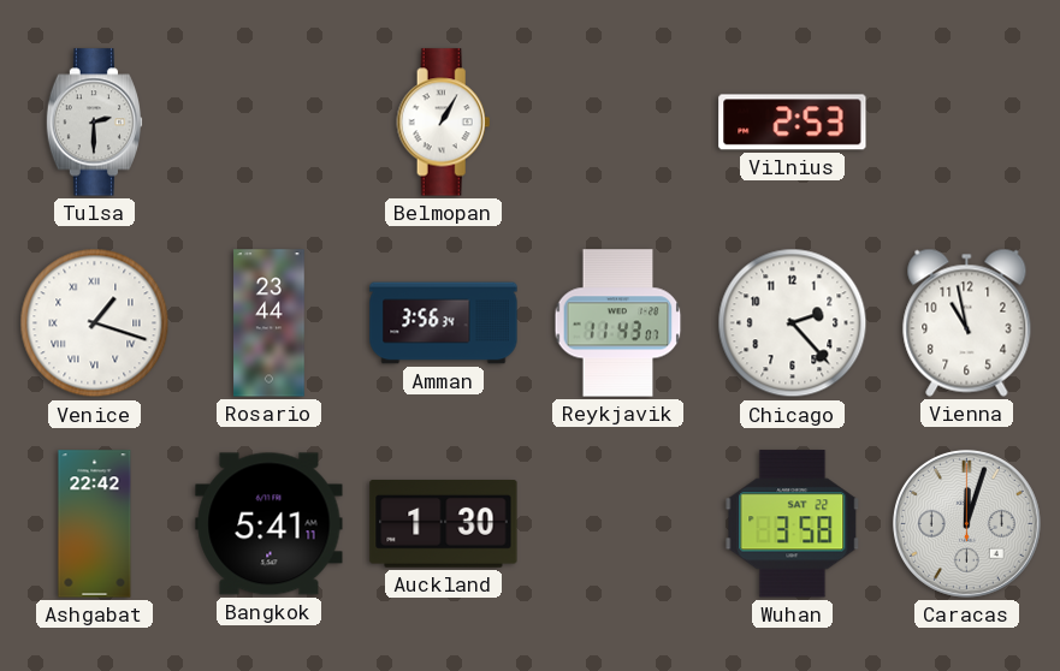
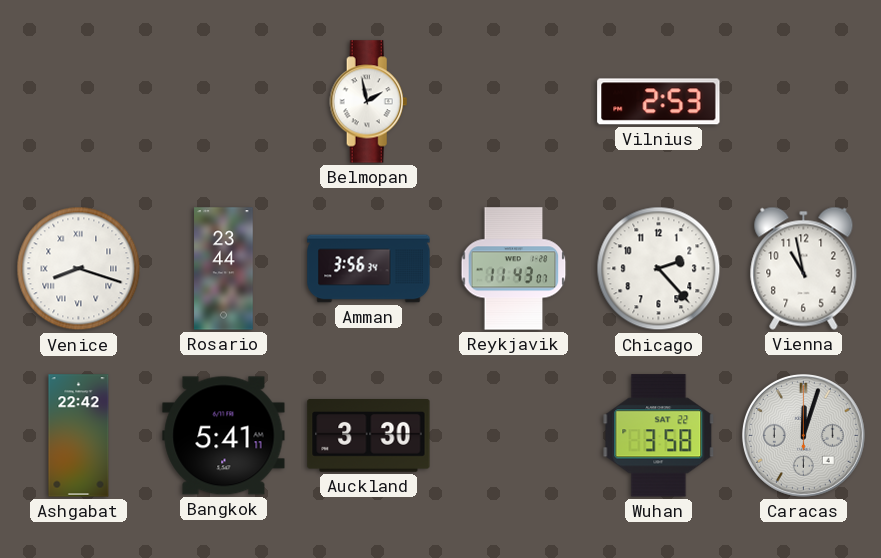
Tulsa: 2:30 -> none
Belmopan: 1:05 -> 1:58
Venice: 1:18 -> 8:18
Auckland: 1:30 -> 3:30
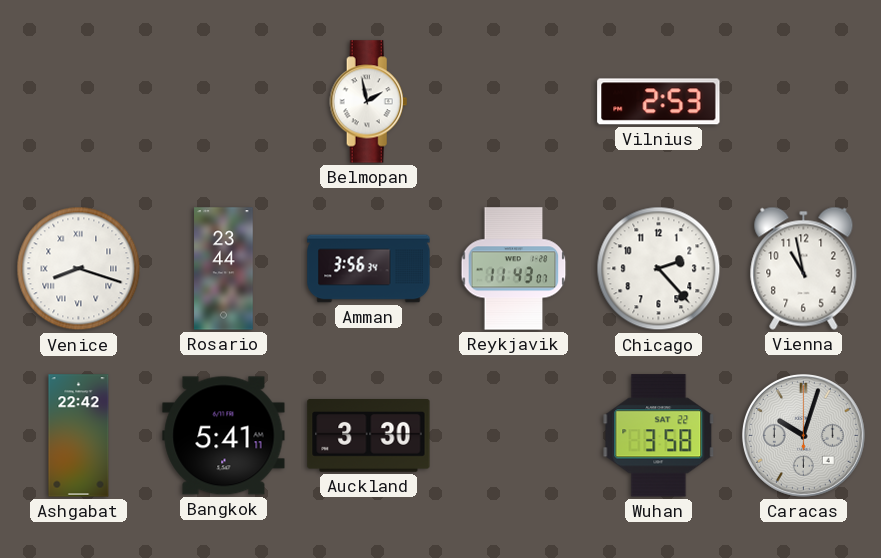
Caracas: 12:03 -> 10:03
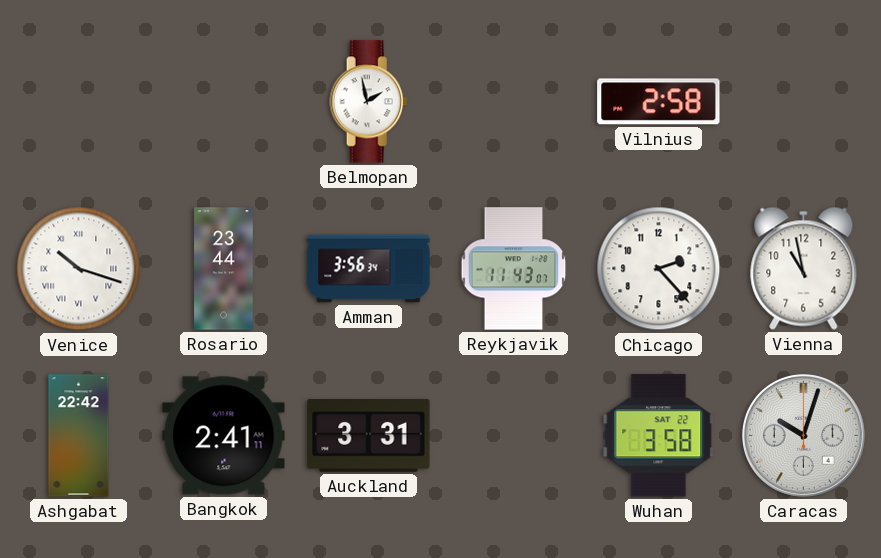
Vilnius: 2:53 -> 2:58
Venice: 8:18 -> 10:18
Bangkok: 5:41 -> 2:41
Auckland: 3:30 -> 3:31
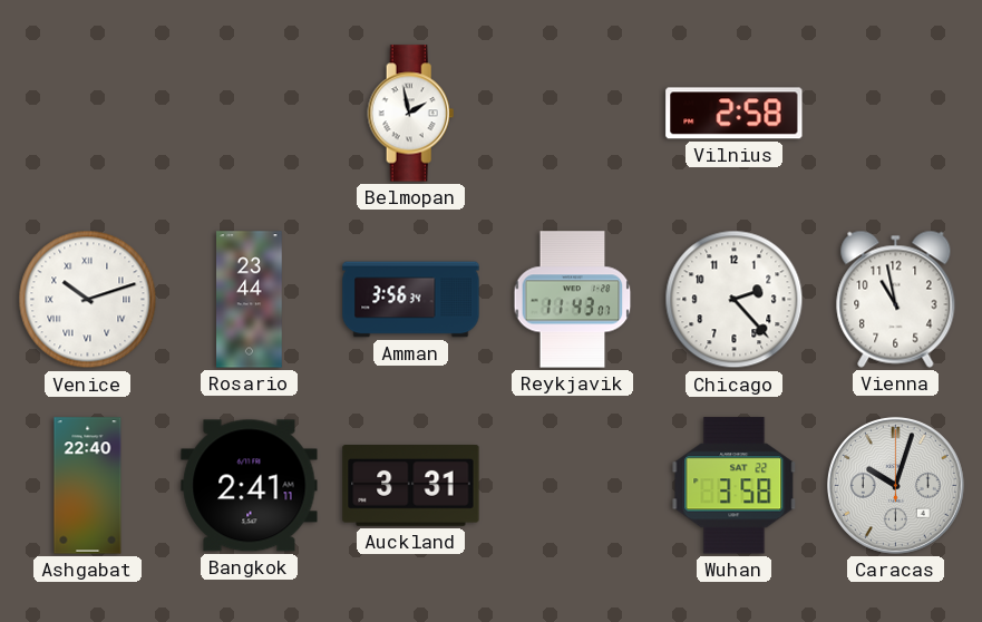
Venice: 10:18 -> 10:12
Ashgabat: 22:42 -> 22:40
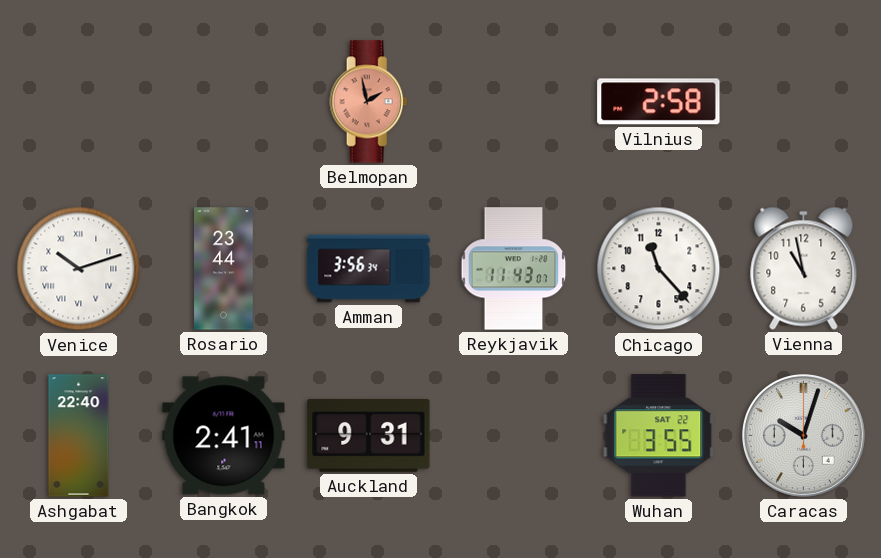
Belmopan dial: white -> salmon
Chicago: 2:23 -> 11:23
Auckland: 3:31 -> 9:31
Wuhan: 3:58 -> 3:55
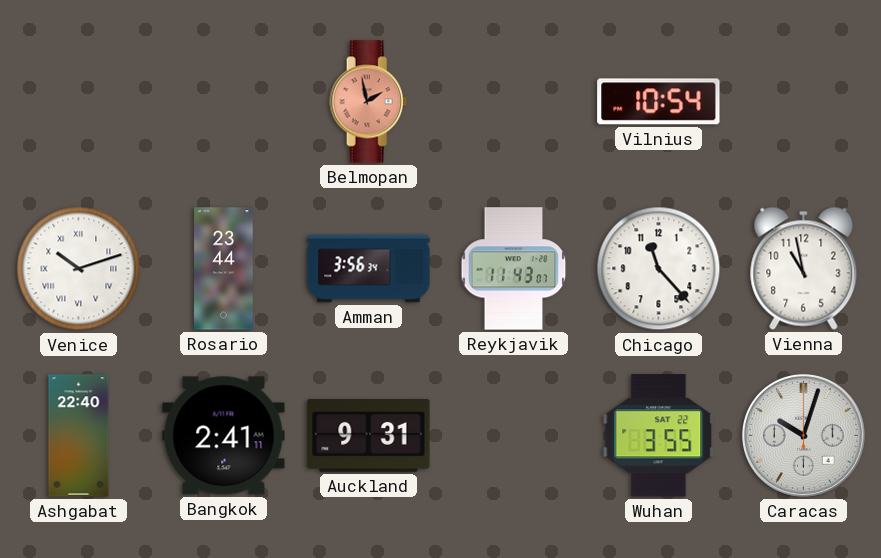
Vilnius: 2:58 -> 10:54
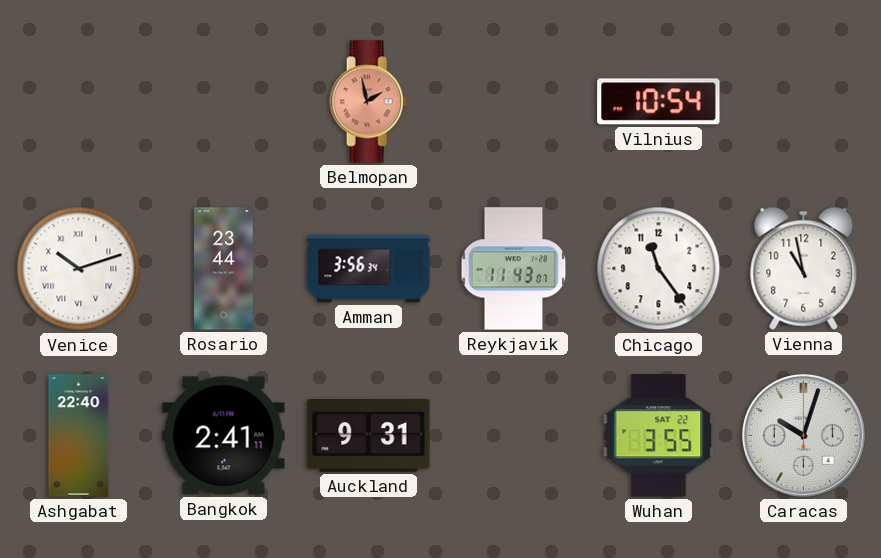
Chicago: 11:23 -> 11:24
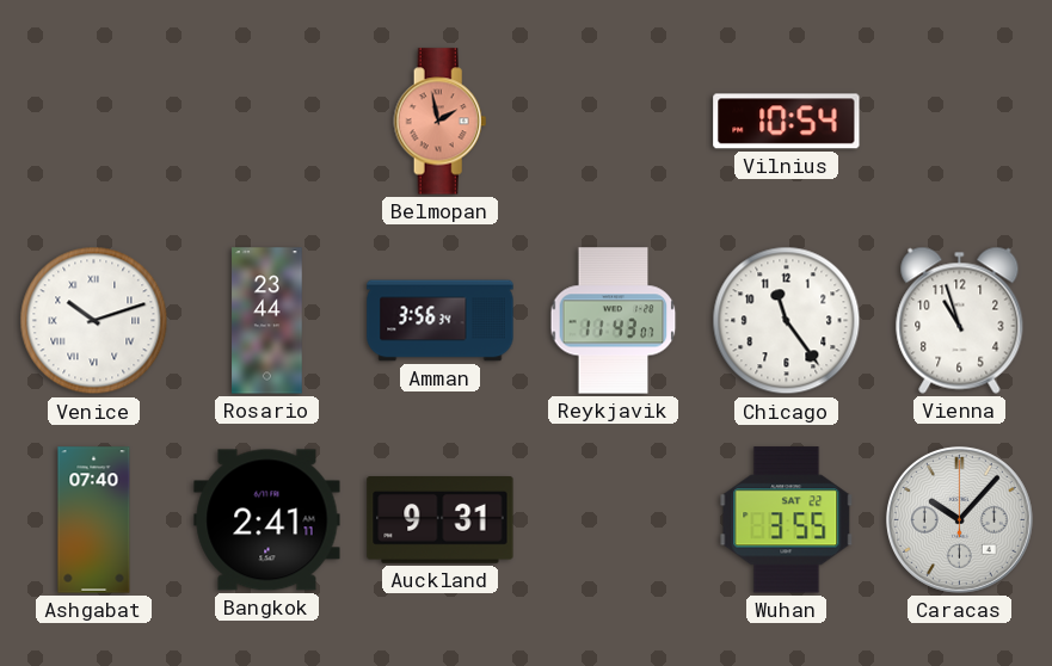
Vienna: 10:58 -> 10:57
Ashgabat: 22:40 -> 07:40
Caracas: 10:03 -> 10:07
